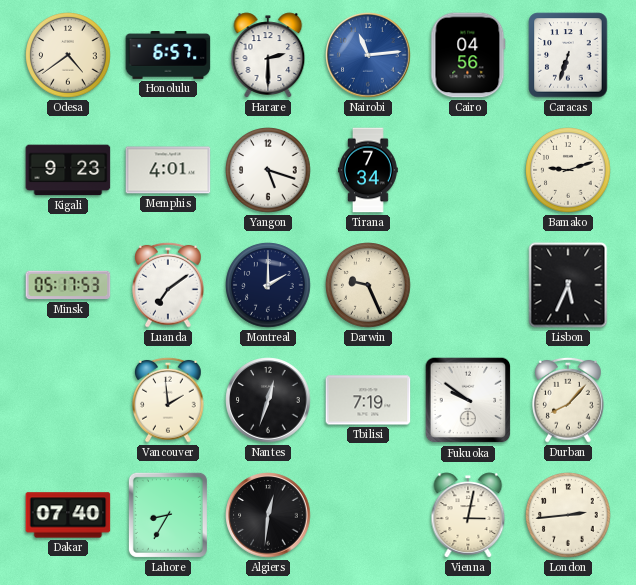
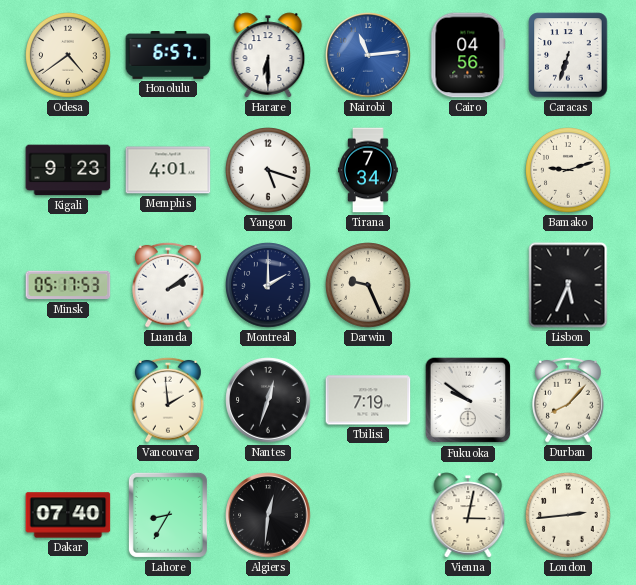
Harare: 2:30 -> 6:30
Luanda: 7:09 -> 2:09
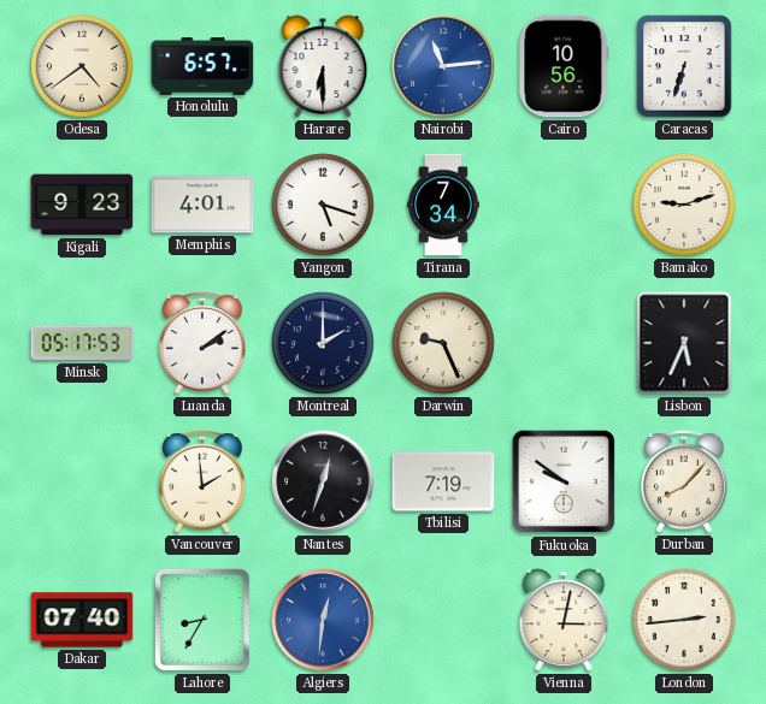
Cairo: 04:56 -> 10:56
Algiers dial: black -> blue
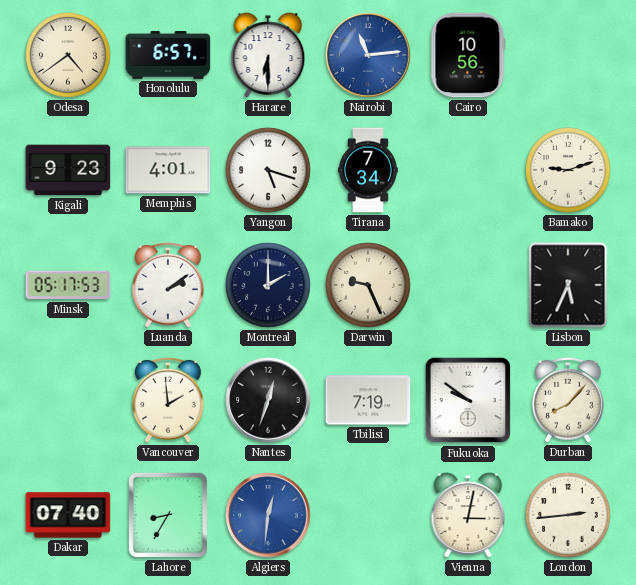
Caracas: 6:33 -> none
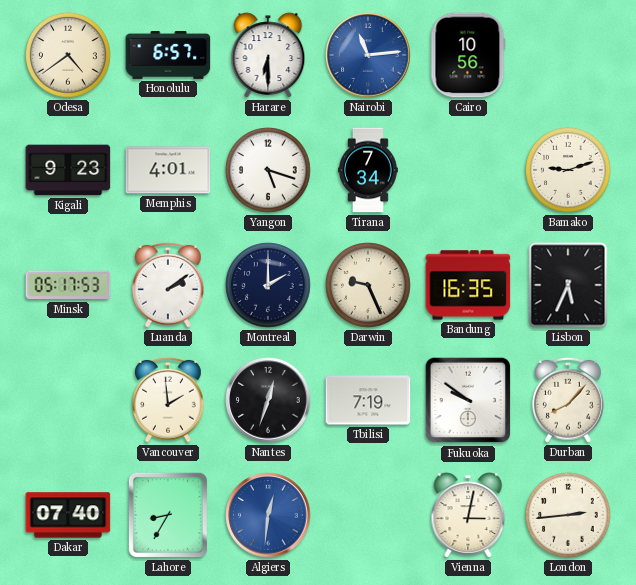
Bandung: none -> 16:35
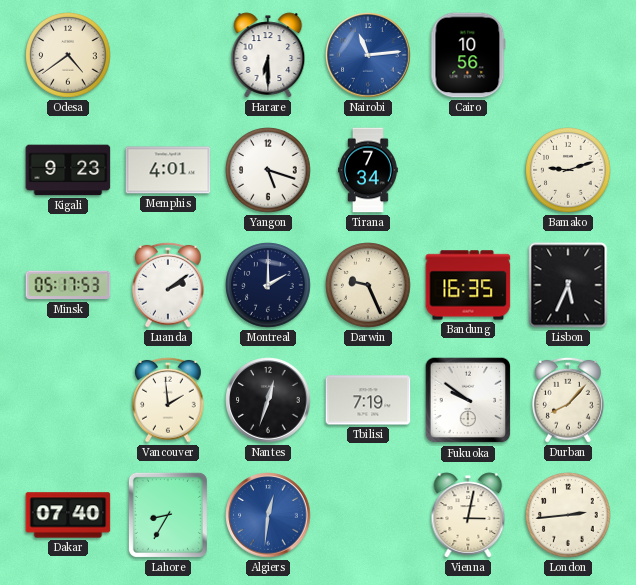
Honolulu: 6:57 -> none
